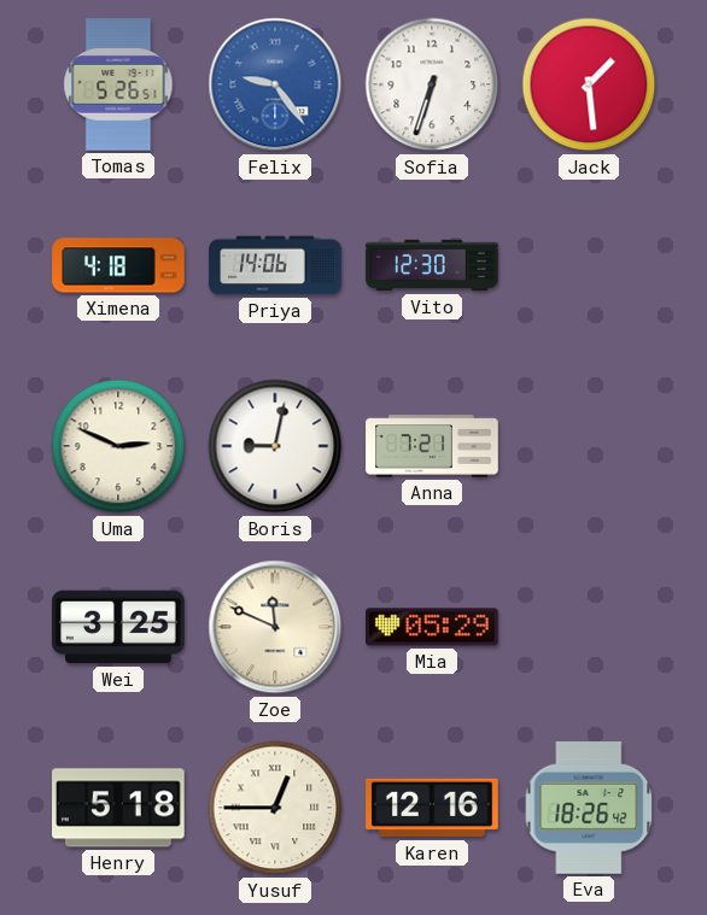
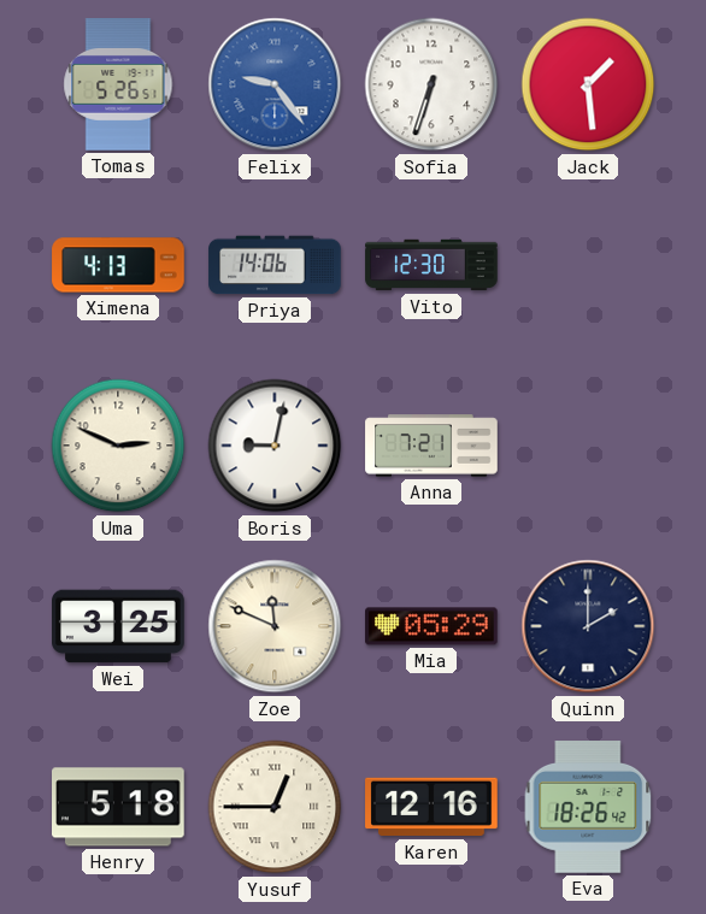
Ximena: 4:18 -> 4:13
Quinn: none -> 2:00
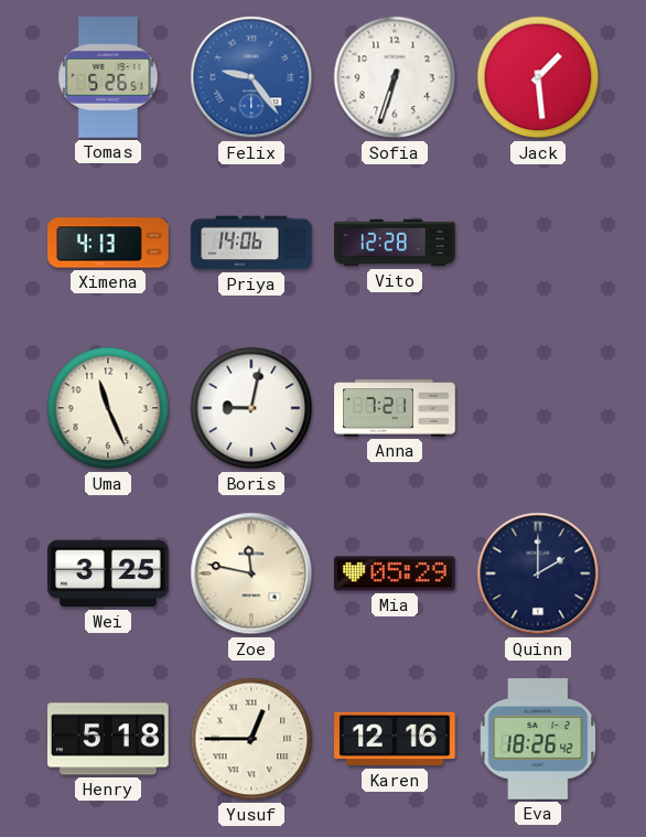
Vito: 12:30 -> 12:28
Uma: 2:49 -> 11:26
Zoe: 11:49 -> 11:47
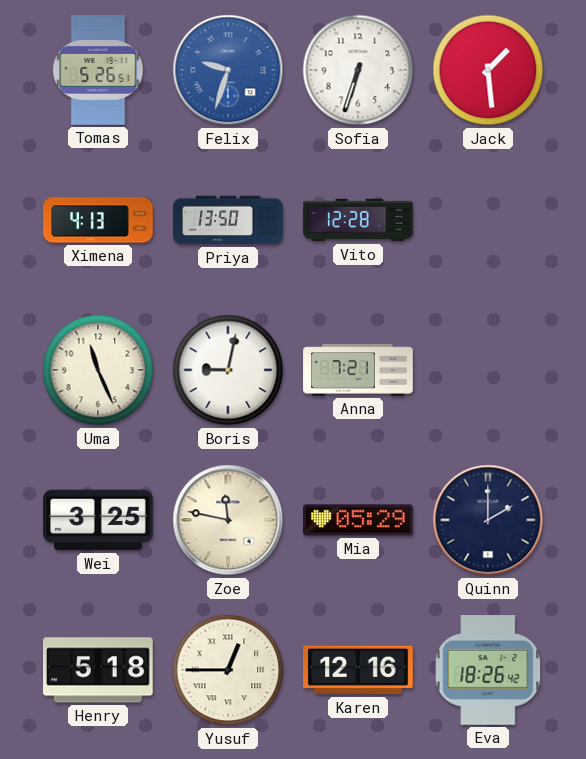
Felix: 9:24 -> 9:33
Priya: 14:06 -> 13:50
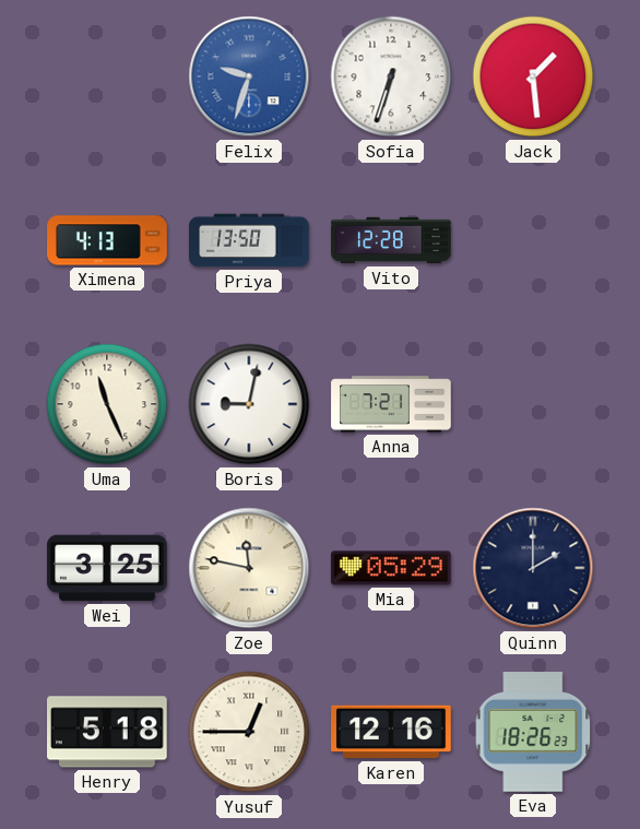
Tomas: 5:26 -> none
Eva: 18:26:42 -> 18:26:23
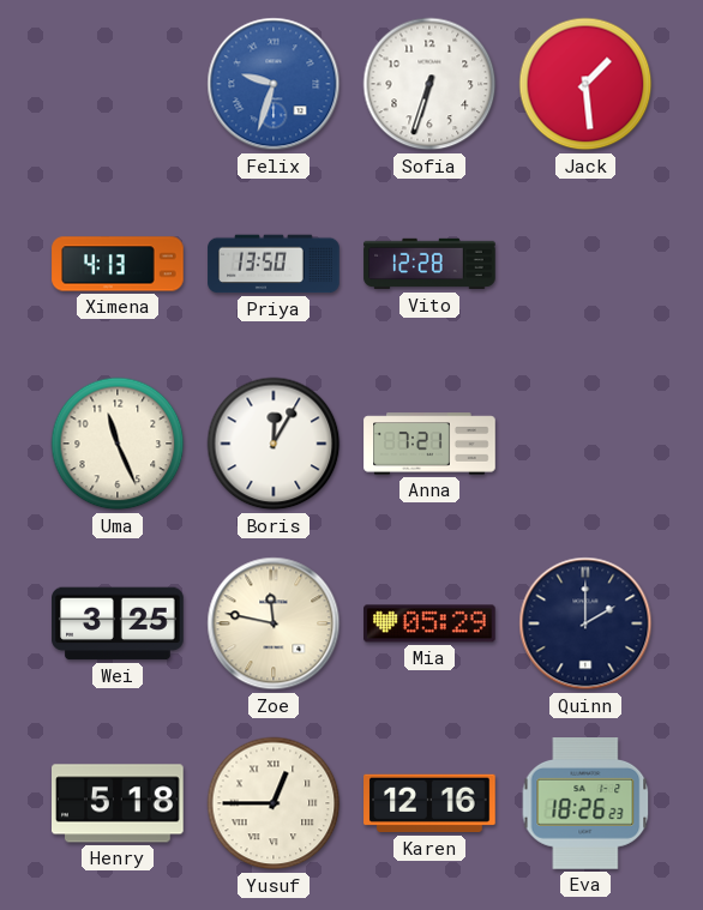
Boris: 9:02 -> 12:05
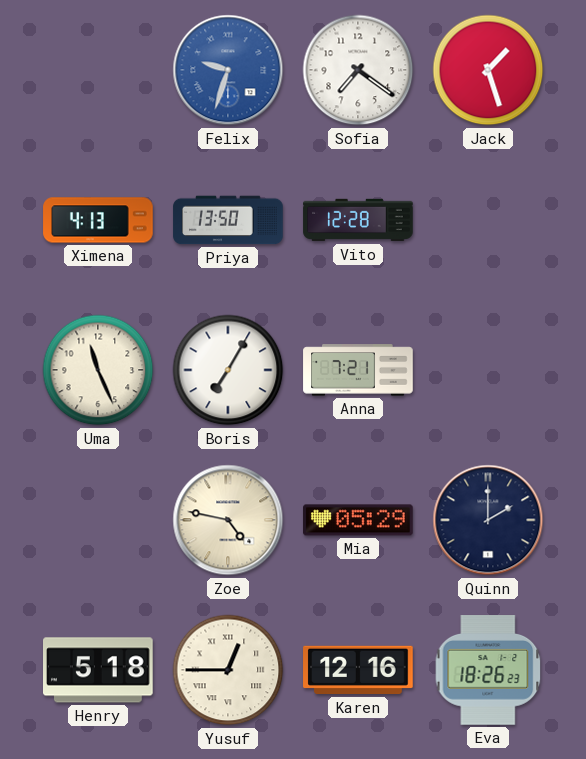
Sofia: 6:33 -> 7:21
Jack: 1:29 -> 1:27
Boris: 12:05 -> 7:05
Wei: 3:25 -> none
Zoe: 11:47 -> 4:47
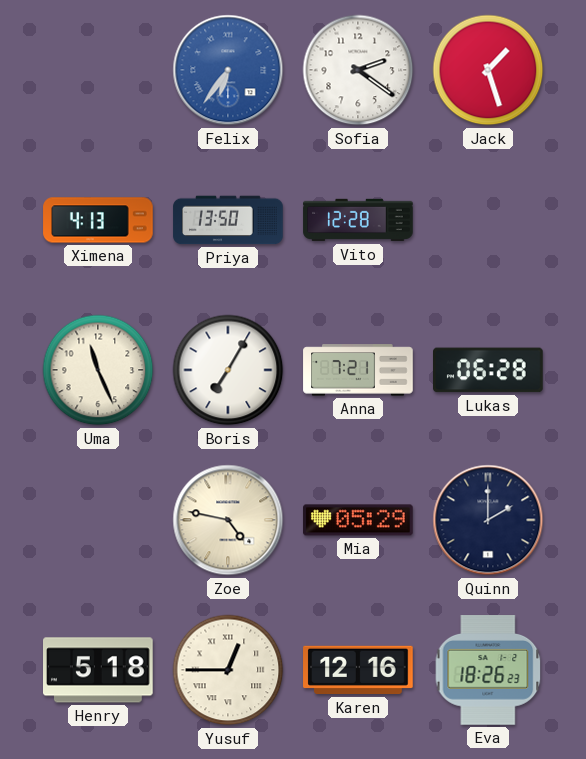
Felix: 9:33 -> 6:36
Sofia: 7:21 -> 2:21
Lukas: none -> 06:28
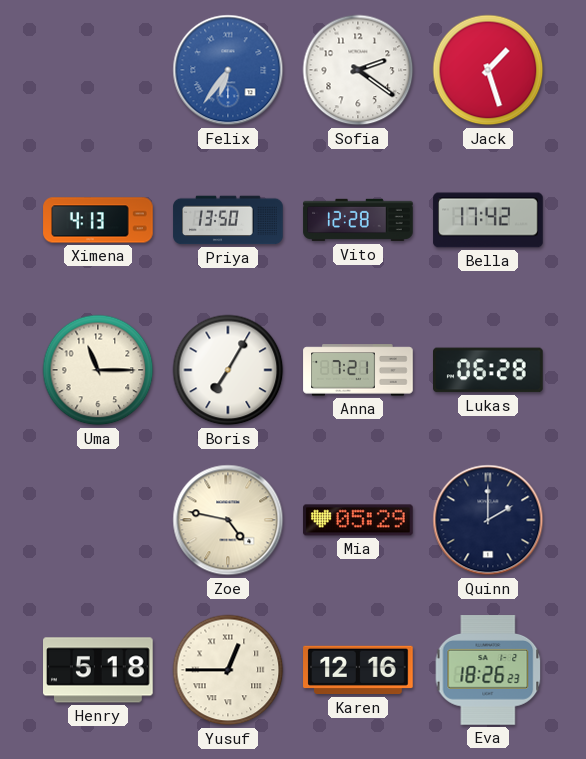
Bella: none -> 17:42
Uma: 11:26 -> 11:15
